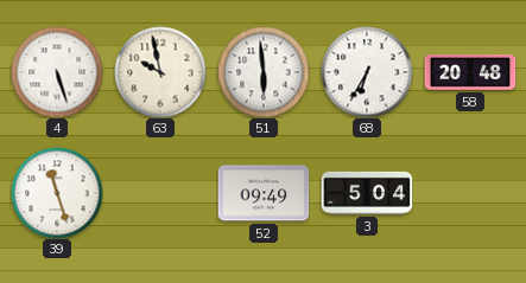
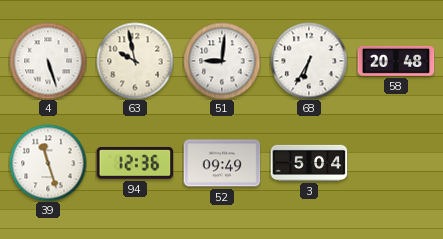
51: 5:59 -> 9:01
94: none -> 12:36
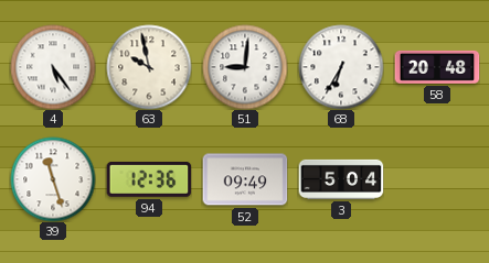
4: 5:27 -> 5:24
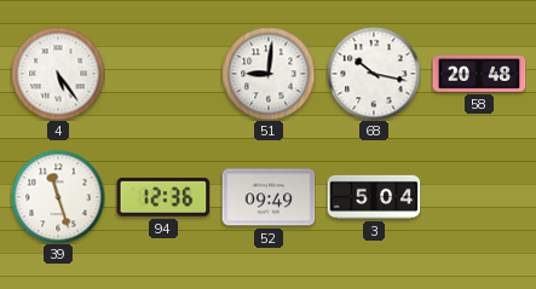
63: 9:58 -> none
68: 6:35 -> 10:17
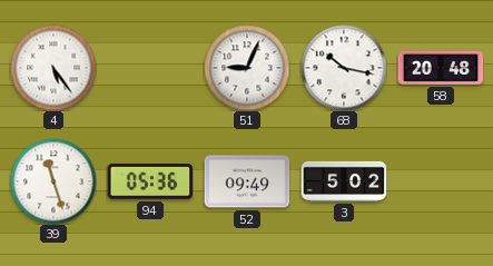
51: 9:01 -> 9:04
94: 12:36 -> 05:36
3: 5:04 -> 5:02
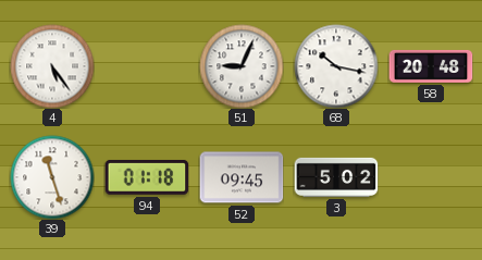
94: 05:36 -> 01:18
52: 09:49 -> 09:45
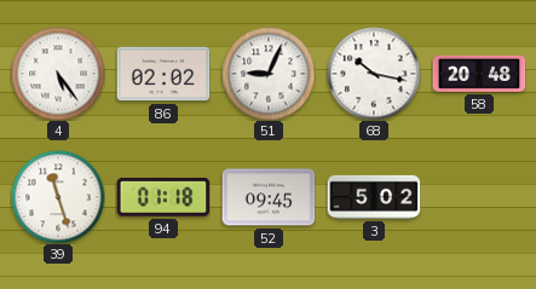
86: none -> 02:02
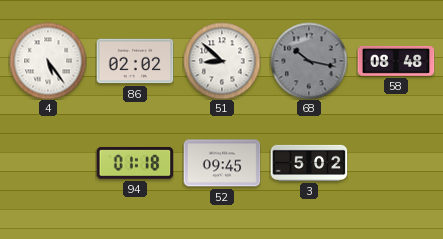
51: 9:04 -> 8:52
68 dial: white -> grey
58: 20:48 -> 08:48
39: 11:27 -> none
